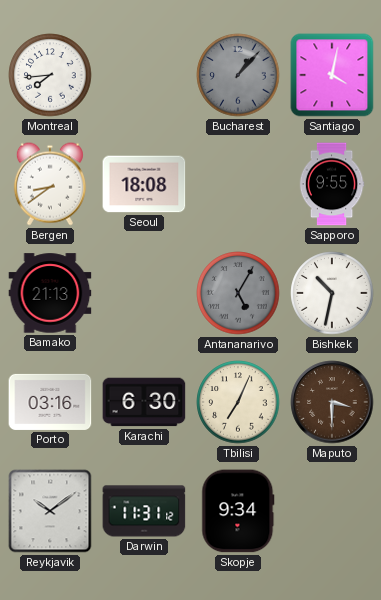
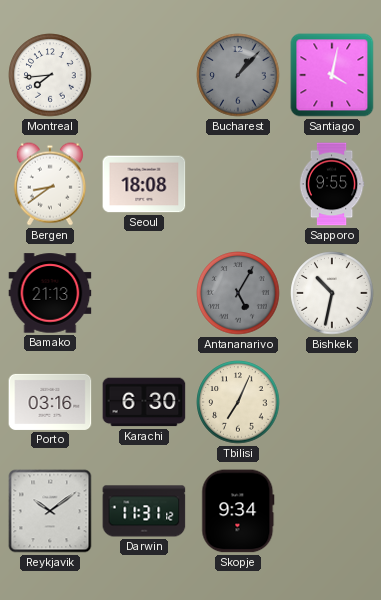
Maputo: 3:30 -> none
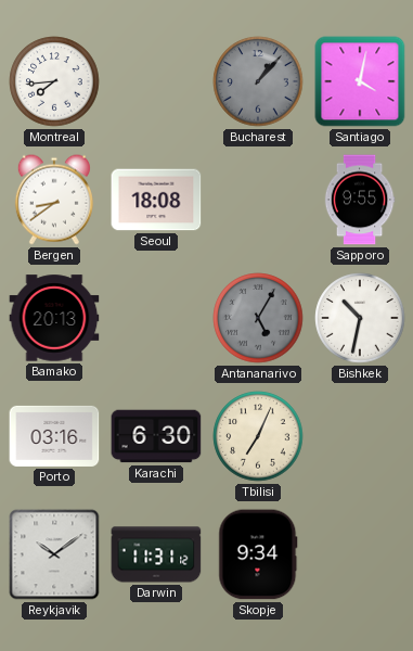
Bamako: 21:13 -> 20:13
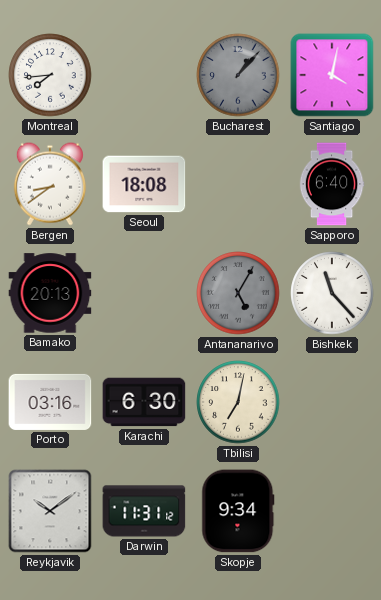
Sapporo: 9:55 -> 6:40
Bishkek: 10:32 -> 11:23
Tbilisi: 7:04 -> 7:02
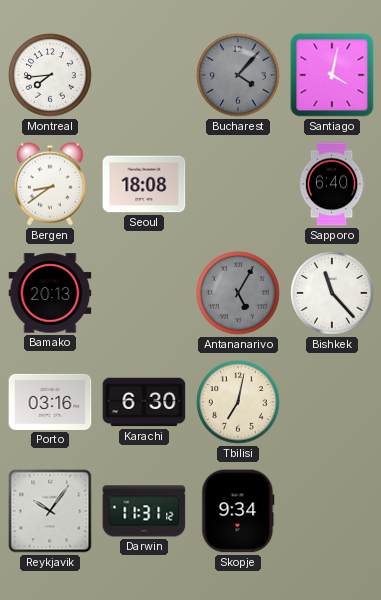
Bucharest: 1:07 -> 4:07
Reykjavik: 10:09 -> 10:06
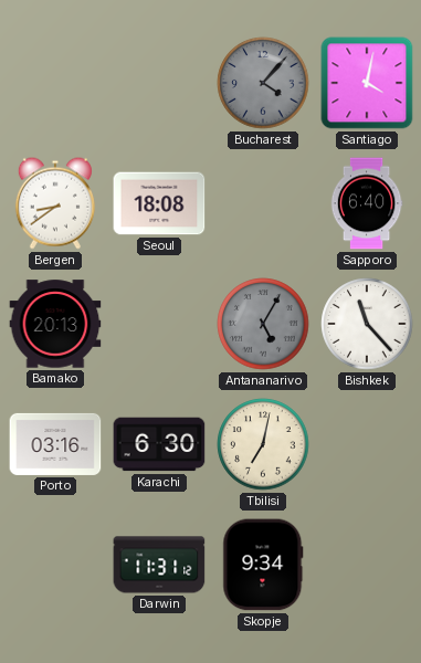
Montreal: 7:44 -> none
Reykjavik: 10:06 -> none
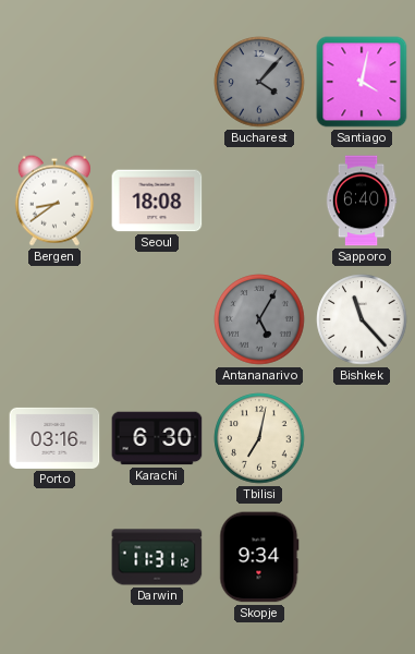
Bamako: 20:13 -> none
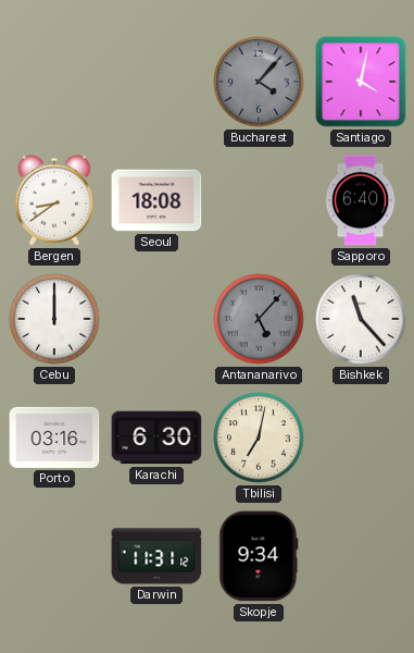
Cebu: none -> 12:00
Antananarivo: 5:05 -> 5:07
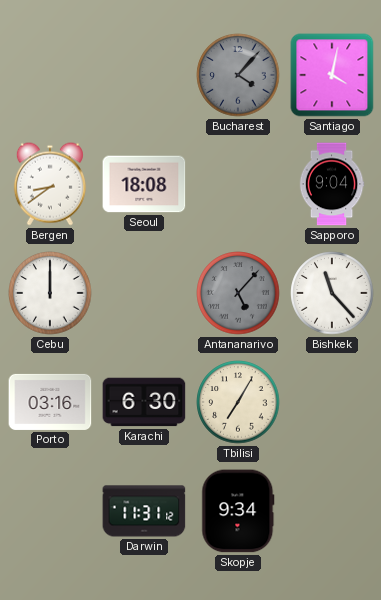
Sapporo: 6:40 -> 9:04
Tbilisi: 7:02 -> 7:05
